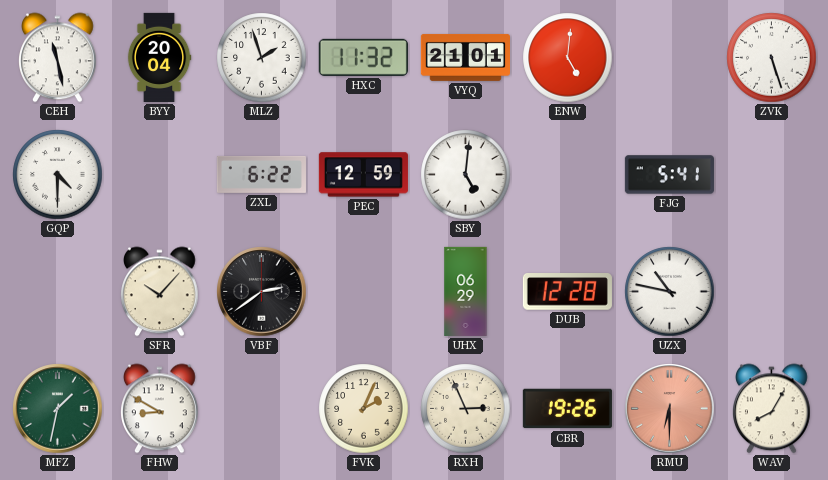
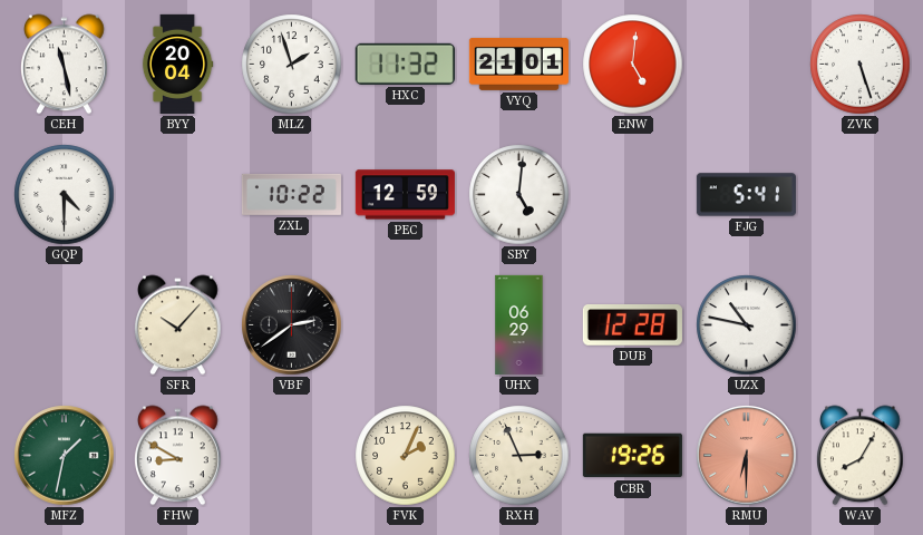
ZXL: 6:22 -> 10:22
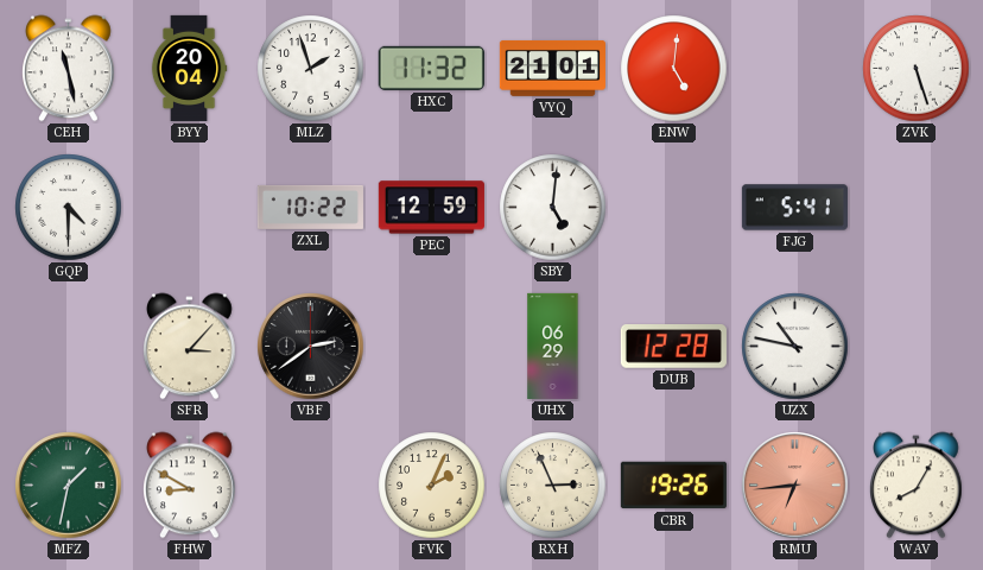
SFR: 10:07 -> 3:07
RMU: 6:30 -> 6:44
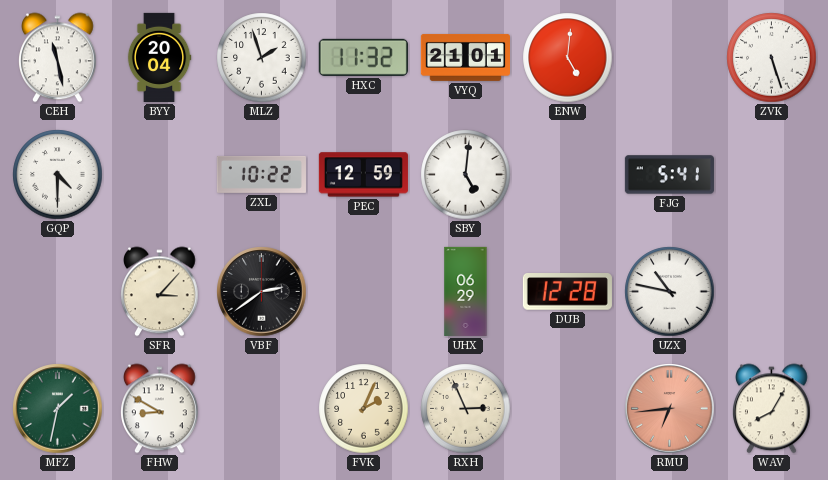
CBR: 19:26 -> none
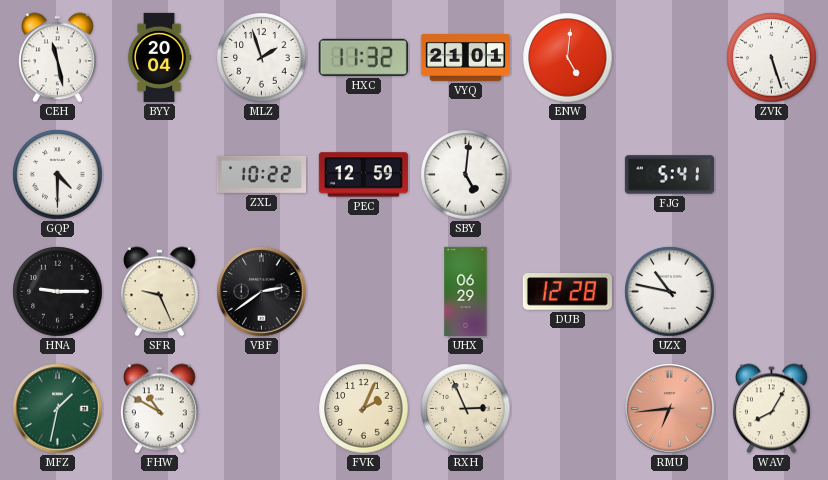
HNA: none -> 9:15
SFR: 3:07 -> 9:26
FHW: 8:50 -> 10:50
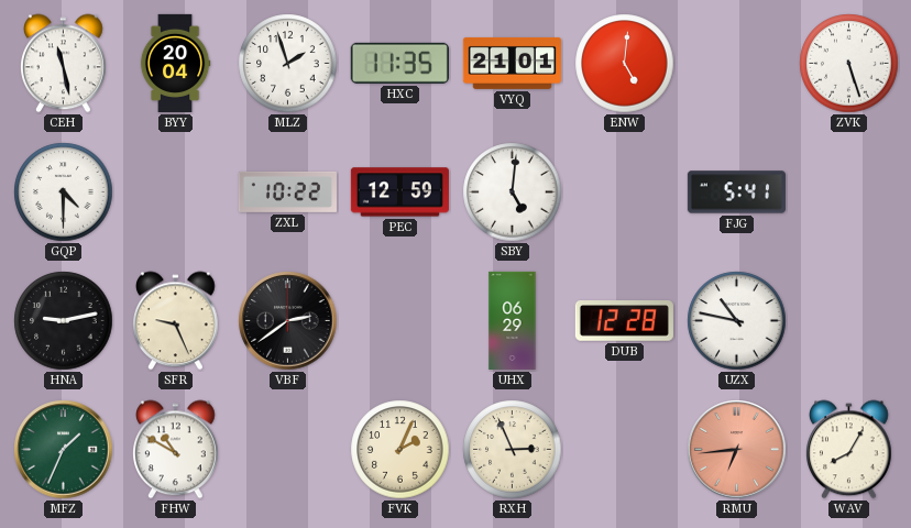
HXC: 11:32 -> 11:35
HNA: 9:15 -> 9:13
MFZ: 1:32 -> 1:34
